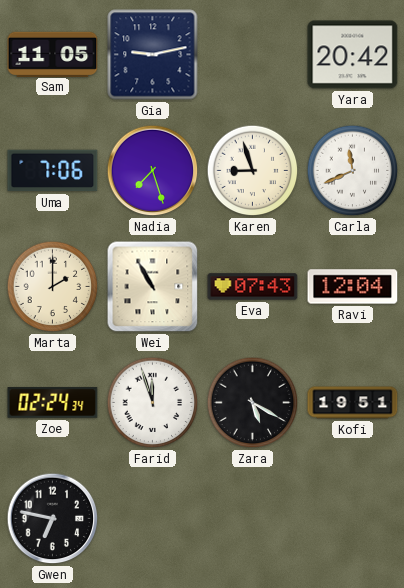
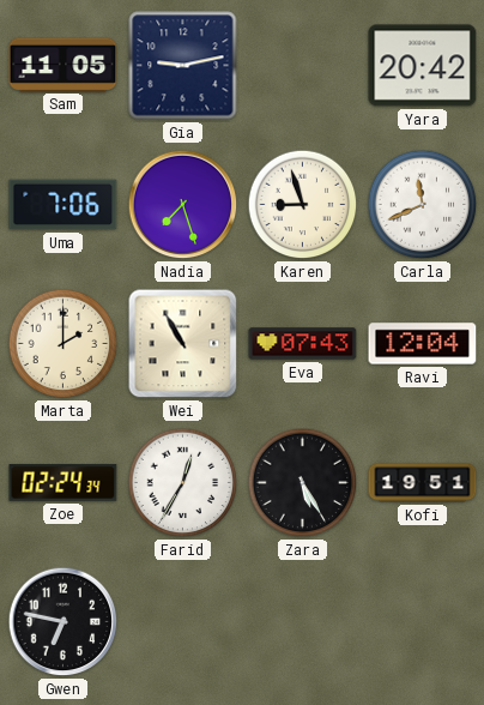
Farid: 11:57 -> 12:35
Zara: 5:20 -> 5:25
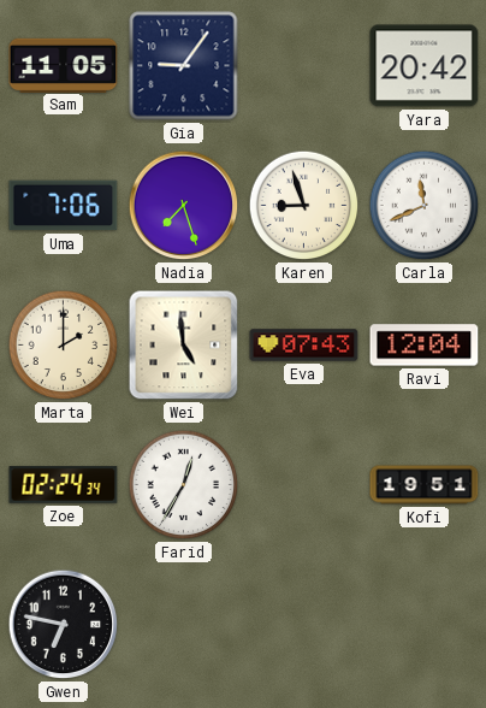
Gia: 9:13 -> 9:06
Wei: 10:55 -> 4:59
Zara: 5:25 -> none
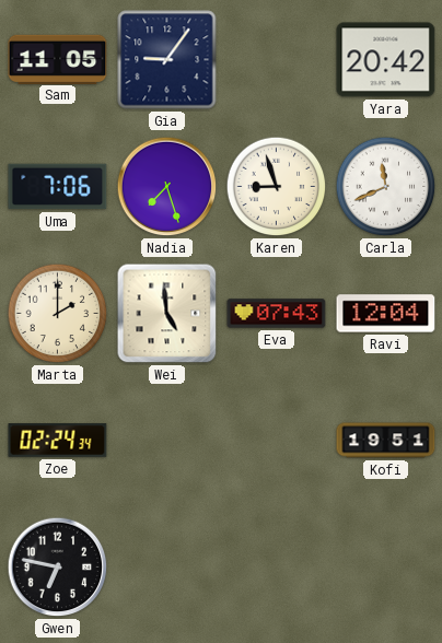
Farid: 12:35 -> none
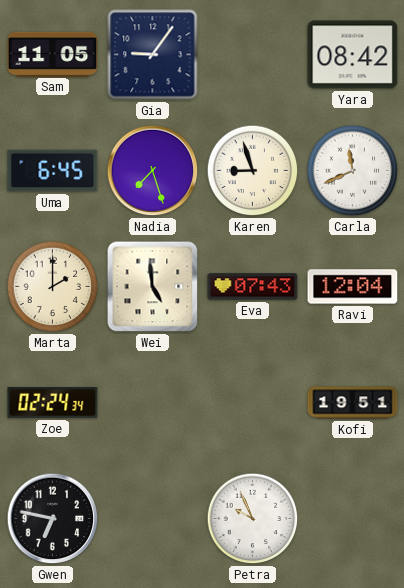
Yara: 20:42 -> 08:42
Uma: 7:06 -> 6:45
Petra: none -> 9:56
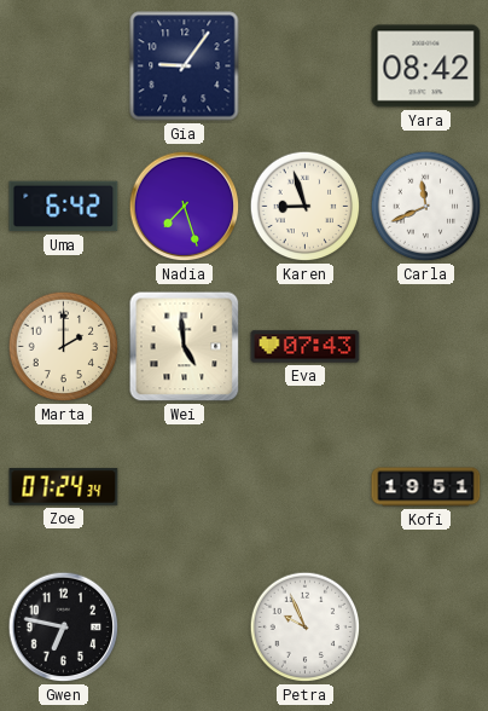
Sam: 11:05 -> none
Uma: 6:45 -> 6:42
Ravi: 12:04 -> none
Zoe: 02:24 -> 07:24
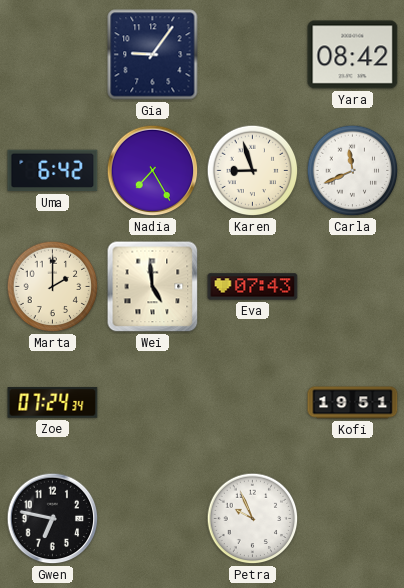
Nadia: 7:27 -> 7:25
